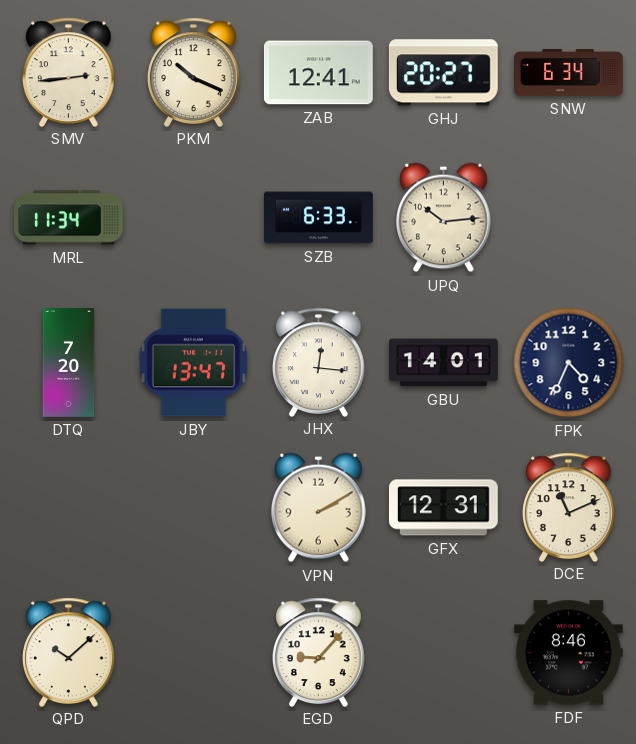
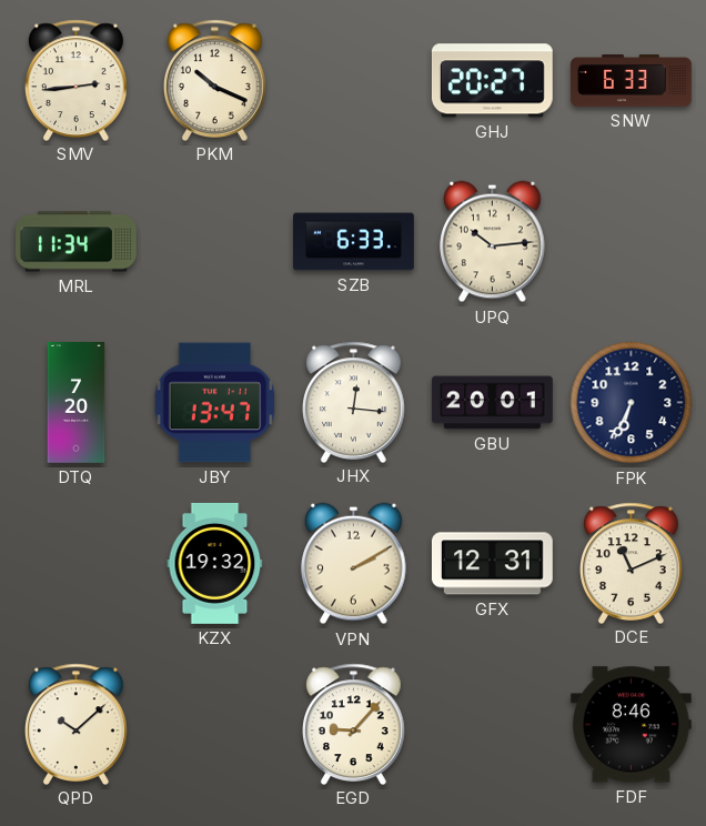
ZAB: 12:41 -> none
SNW: 6:34 -> 6:33
GBU: 14:01 -> 20:01
FPK: 4:34 -> 6:34
KZX: none -> 19:32
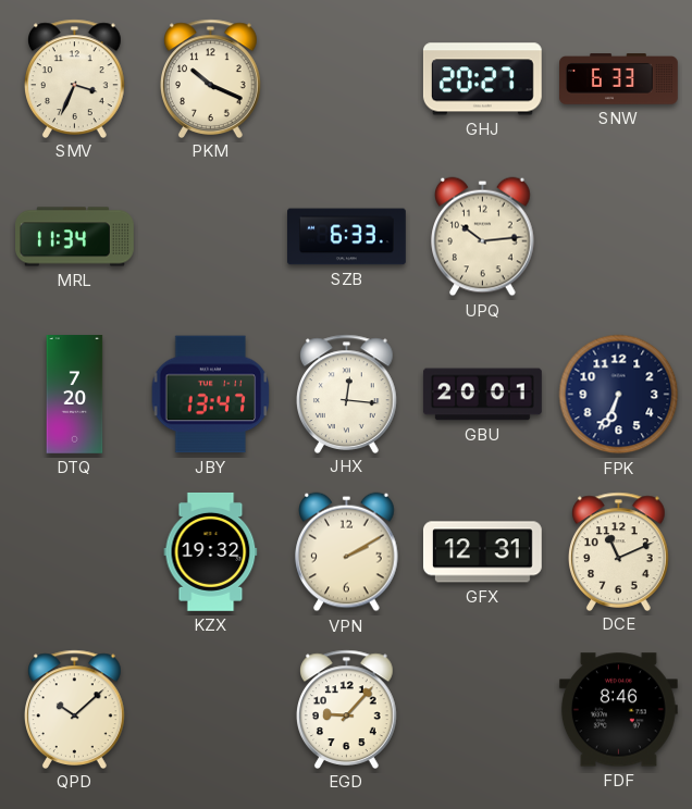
SMV: 2:44 -> 3:34
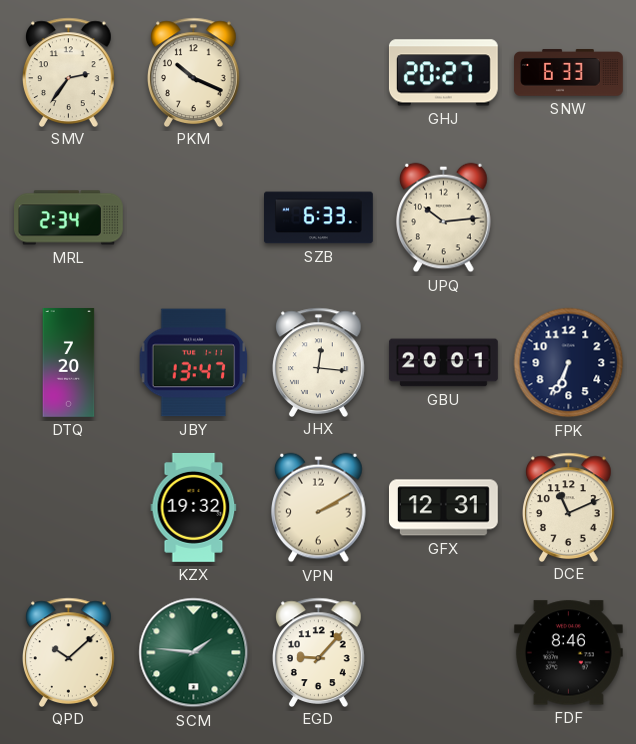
SMV: 3:34 -> 2:36
MRL: 11:34 -> 2:34
SCM: none -> 1:46
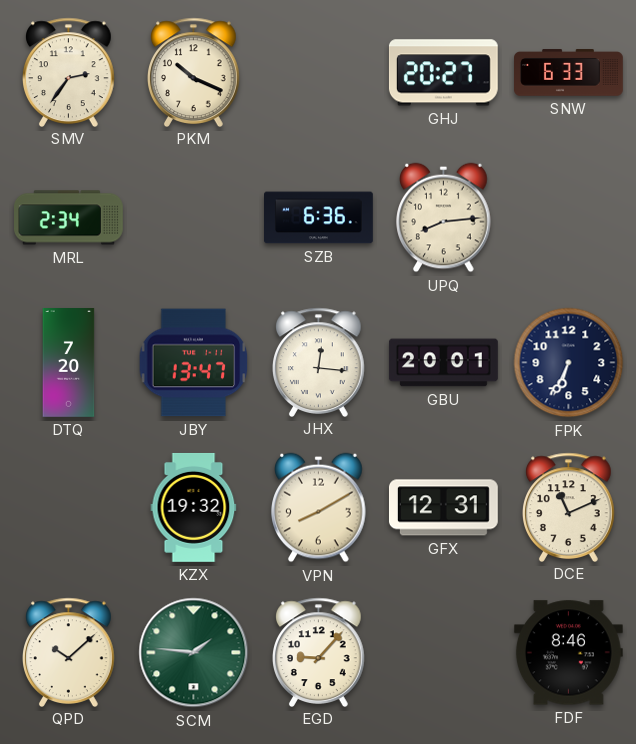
SZB: 6:33 -> 6:36
UPQ: 10:14 -> 8:14
VPN: 2:10 -> 8:10
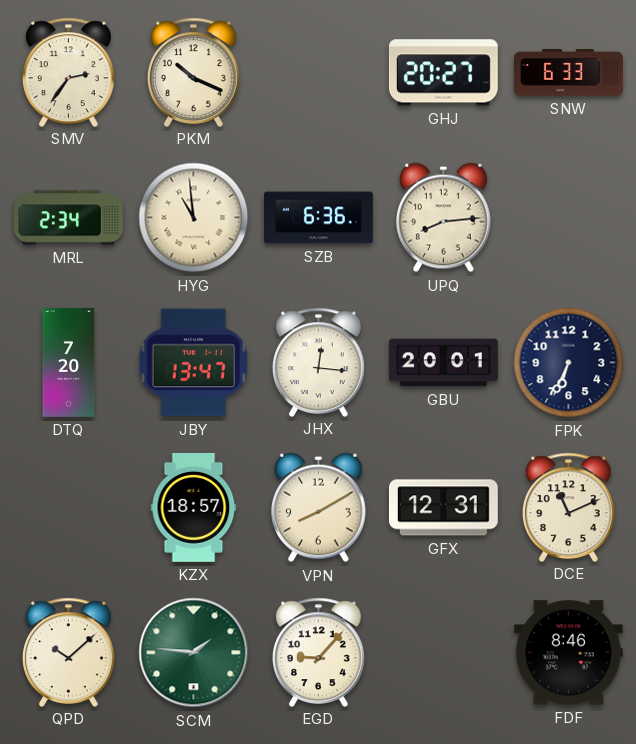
HYG: none -> 10:59
KZX: 19:32 -> 18:57
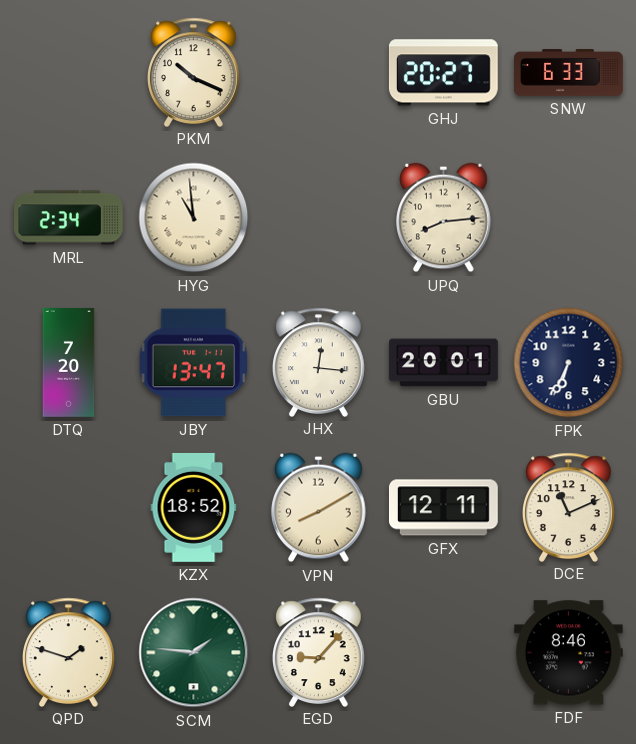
SMV: 2:36 -> none
SZB: 6:36 -> none
KZX: 18:57 -> 18:52
GFX: 12:31 -> 12:11
QPD: 10:08 -> 1:48
